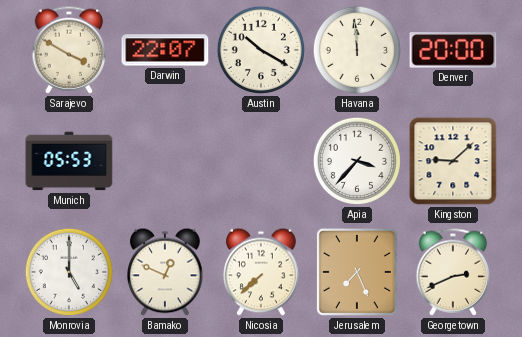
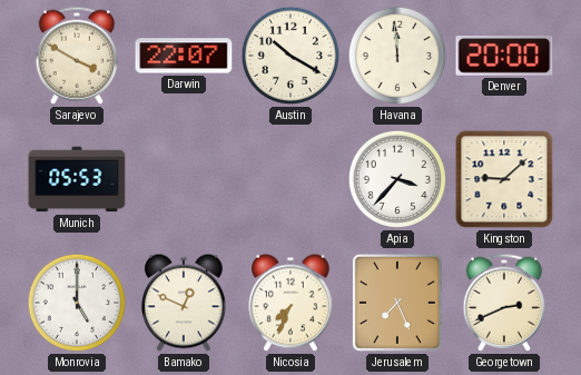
Nicosia: 7:38 -> 7:34
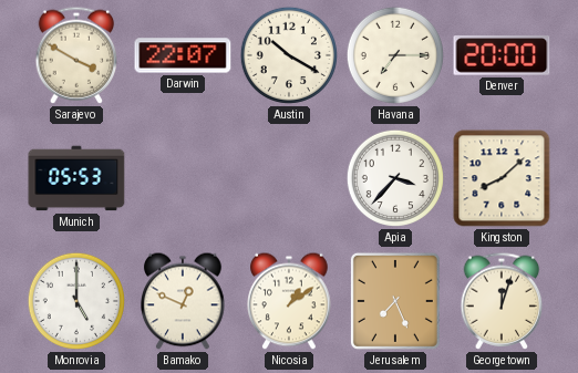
Havana: 11:59 -> 7:15
Kingston: 9:08 -> 8:08
Nicosia: 7:34 -> 1:09
Georgetown: 2:41 -> 12:03
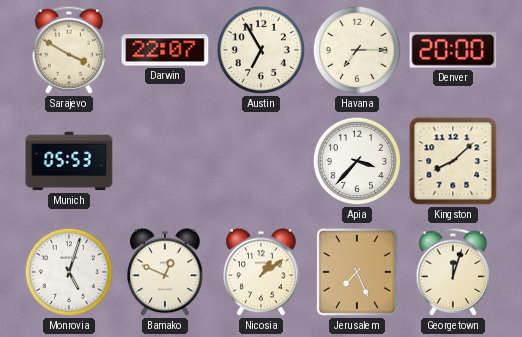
Austin: 10:20 -> 6:55
Monrovia: 5:00 -> 5:03
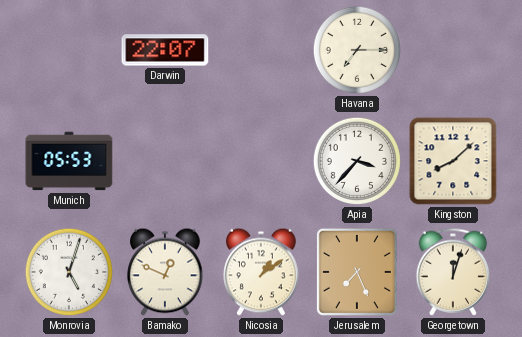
Sarajevo: 3:50 -> none
Austin: 6:55 -> none
Denver: 20:00 -> none
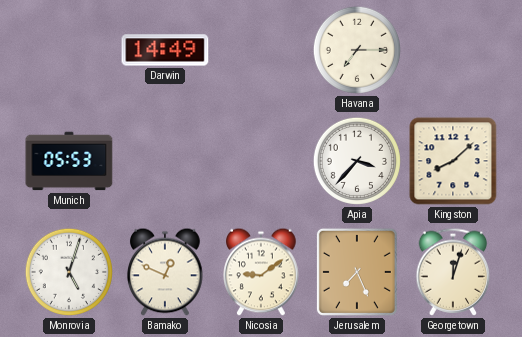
Darwin: 22:07 -> 14:49
Nicosia: 1:09 -> 9:09
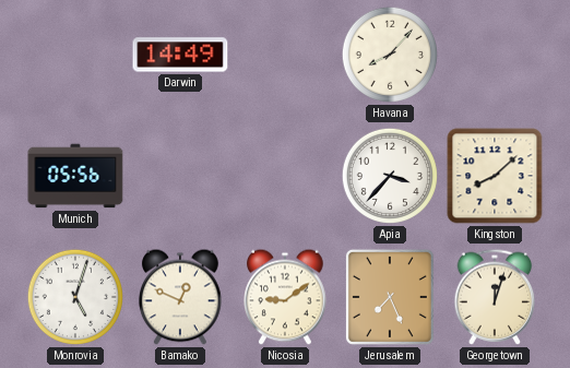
Havana: 7:15 -> 8:07
Munich: 05:53 -> 05:56
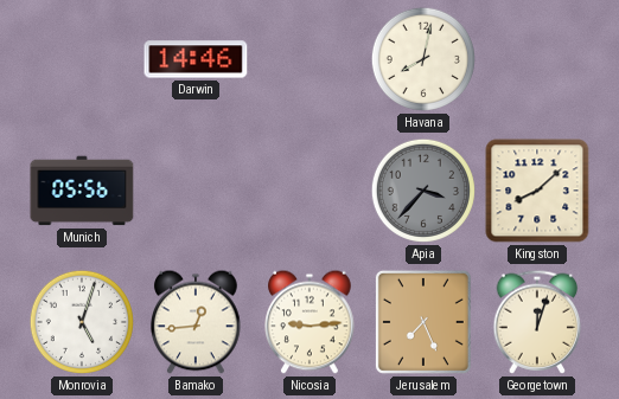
Darwin: 14:49 -> 14:46
Havana: 8:07 -> 8:02
Apia dial: white -> grey
Bamako: 12:49 -> 12:44
Nicosia: 9:09 -> 9:14
